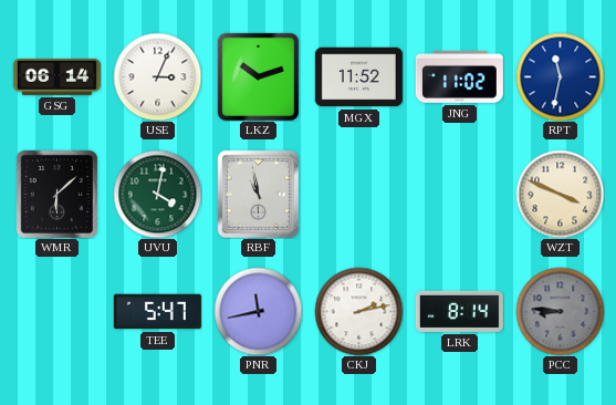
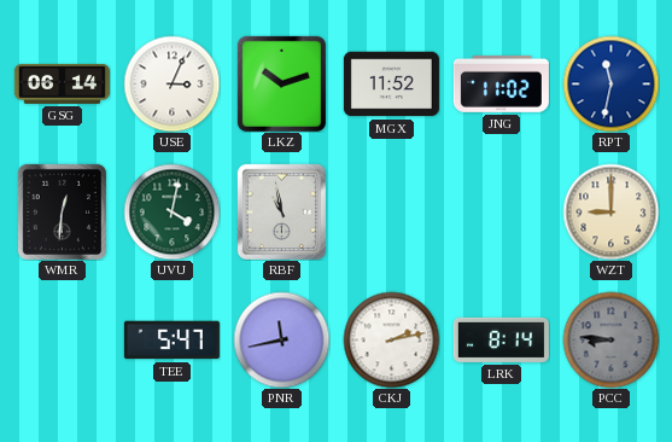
WMR: 6:08 -> 12:31
WZT: 3:49 -> 9:00
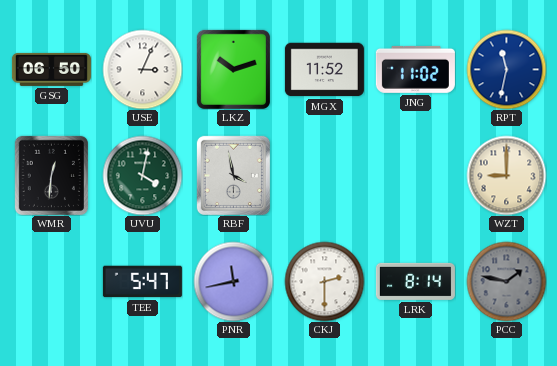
GSG: 06:14 -> 06:50
RBF: 10:58 -> 3:58
CKJ: 2:13 -> 2:30
PCC: 8:46 -> 1:47
